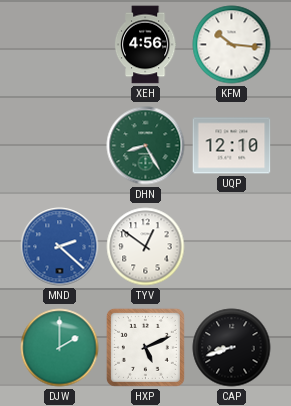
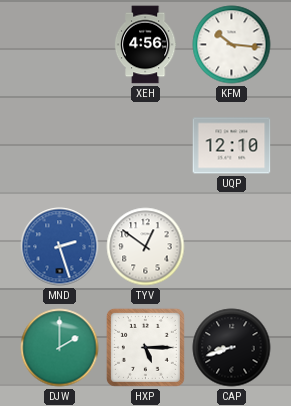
DHN: 8:25 -> none
MND: 2:22 -> 2:27
HXP: 5:11 -> 5:15
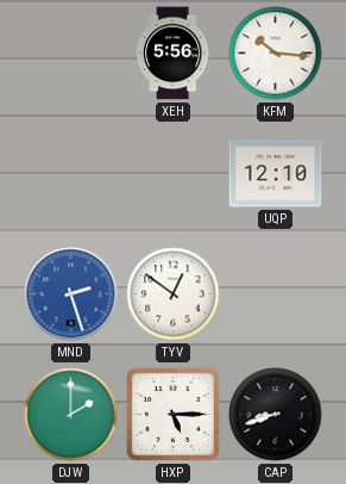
XEH: 4:56 -> 5:56
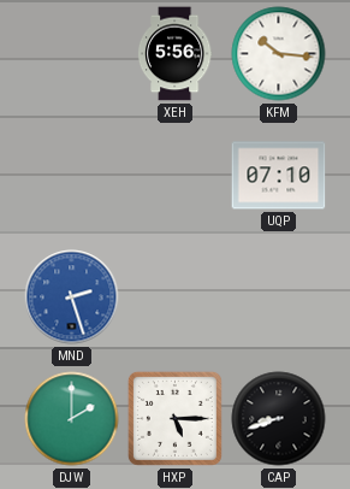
UQP: 12:10 -> 07:10
TYV: 12:51 -> none
